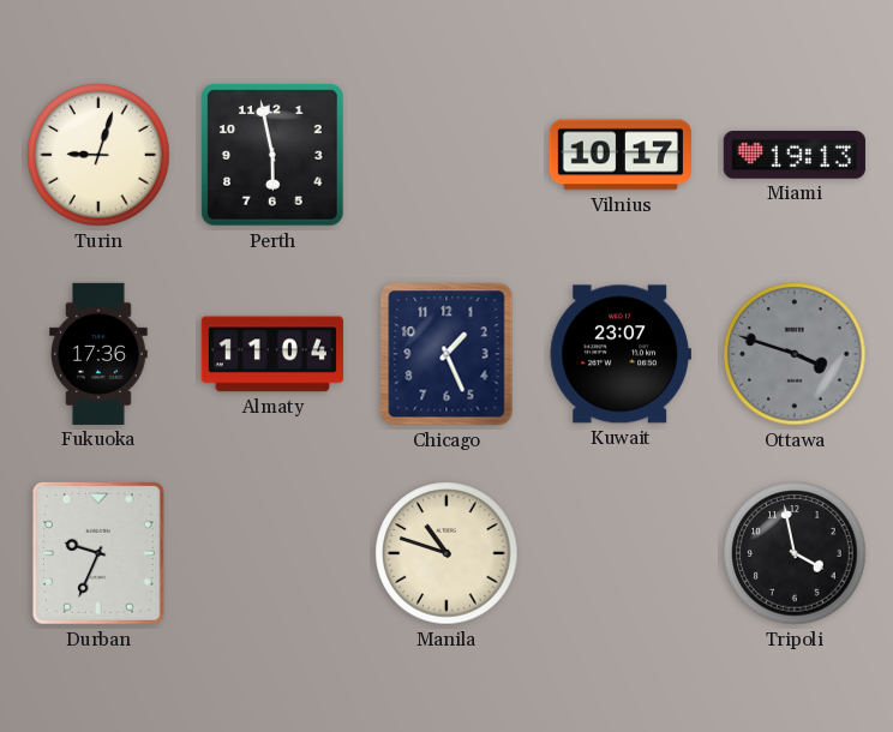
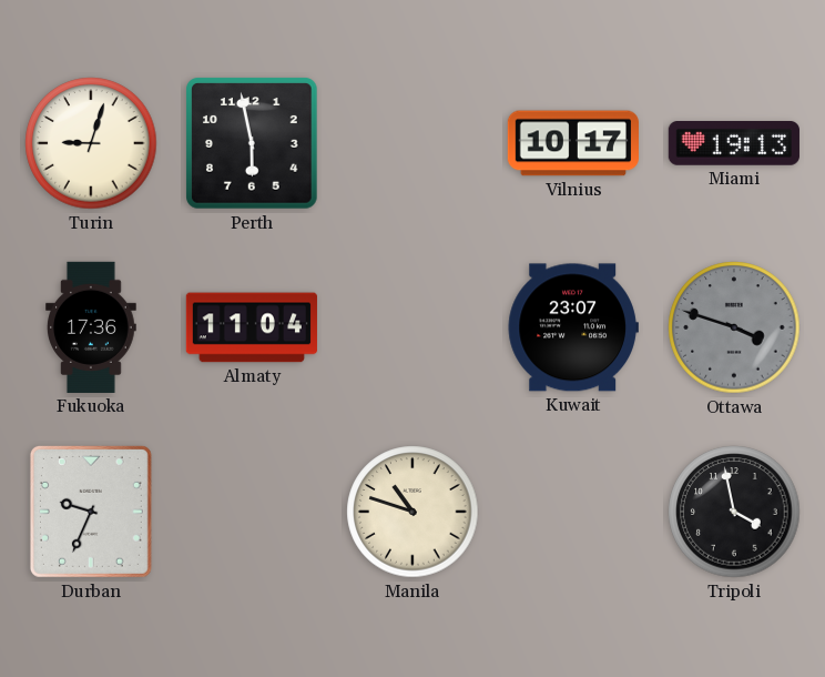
Chicago: 1:26 -> none
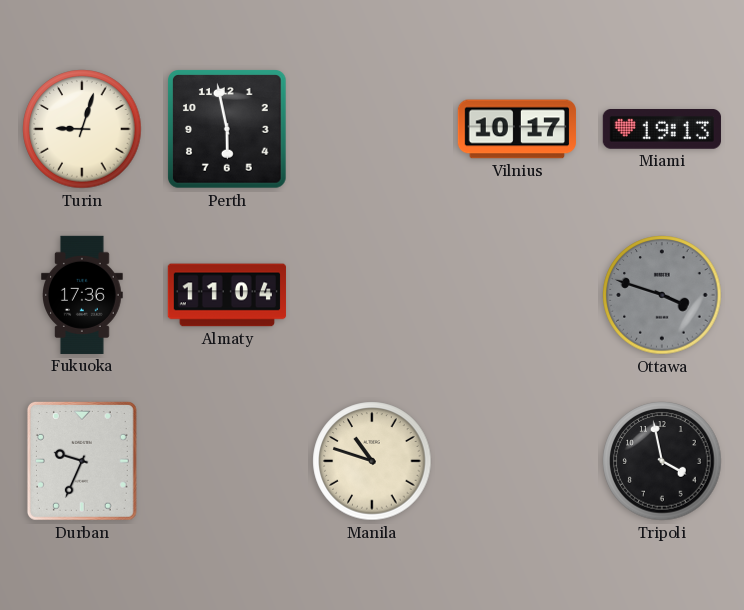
Kuwait: 23:07 -> none
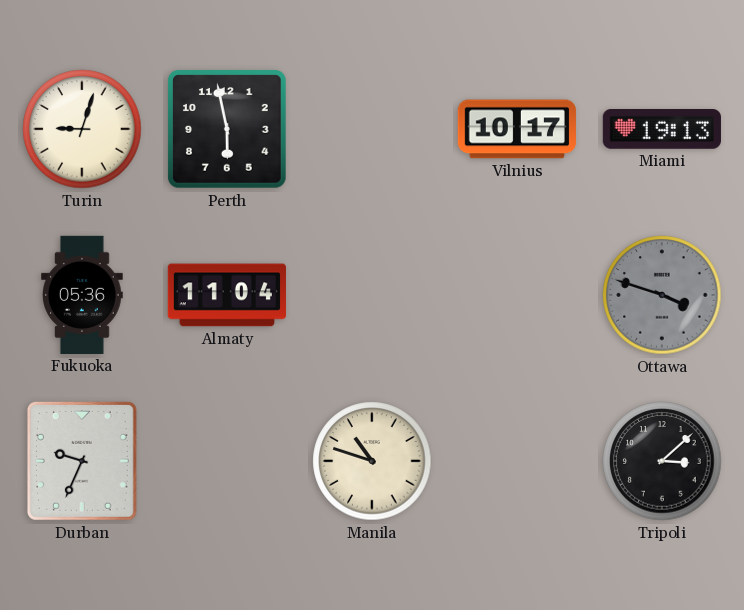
Fukuoka: 17:36 -> 05:36
Tripoli: 3:58 -> 3:08
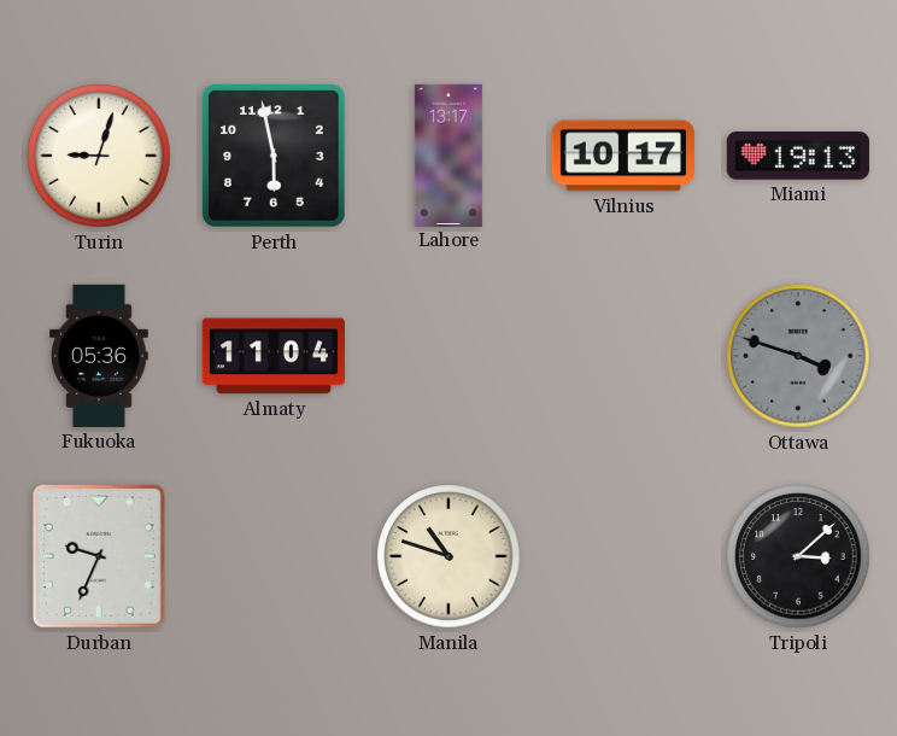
Lahore: none -> 13:17
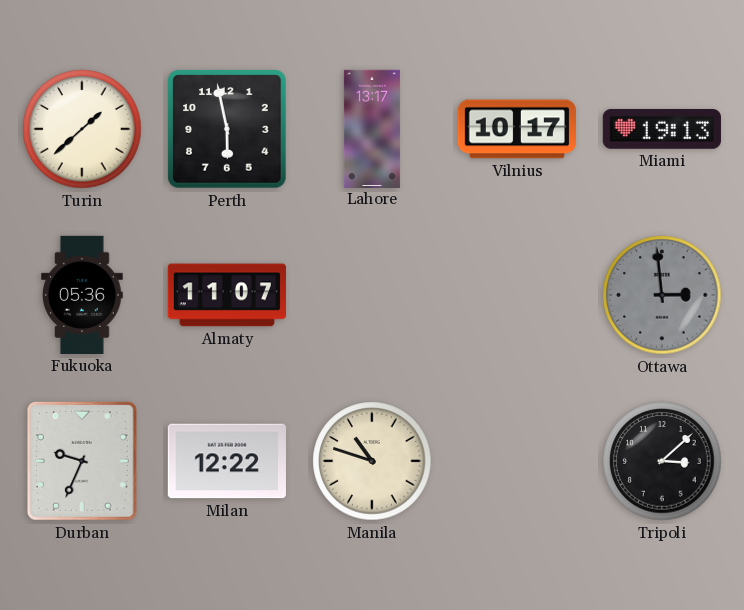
Turin: 9:03 -> 1:38
Almaty: 11:04 -> 11:07
Ottawa: 3:48 -> 2:59
Milan: none -> 12:22
